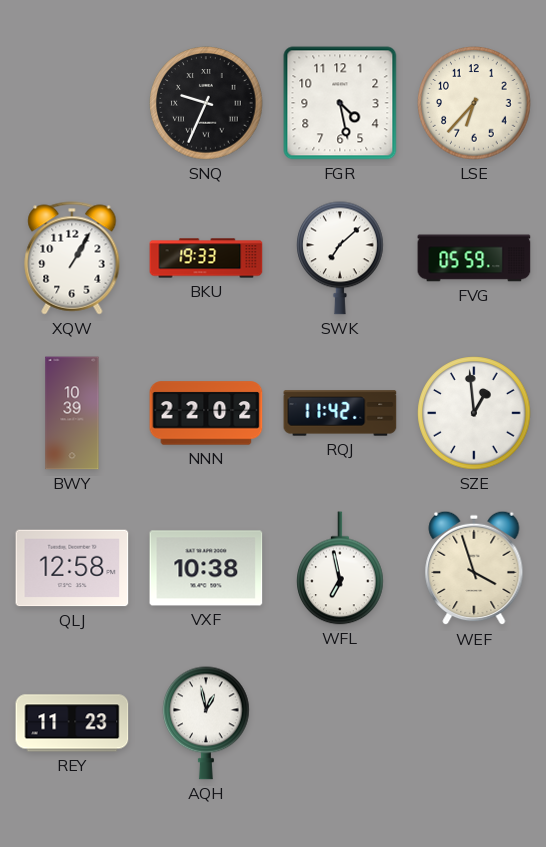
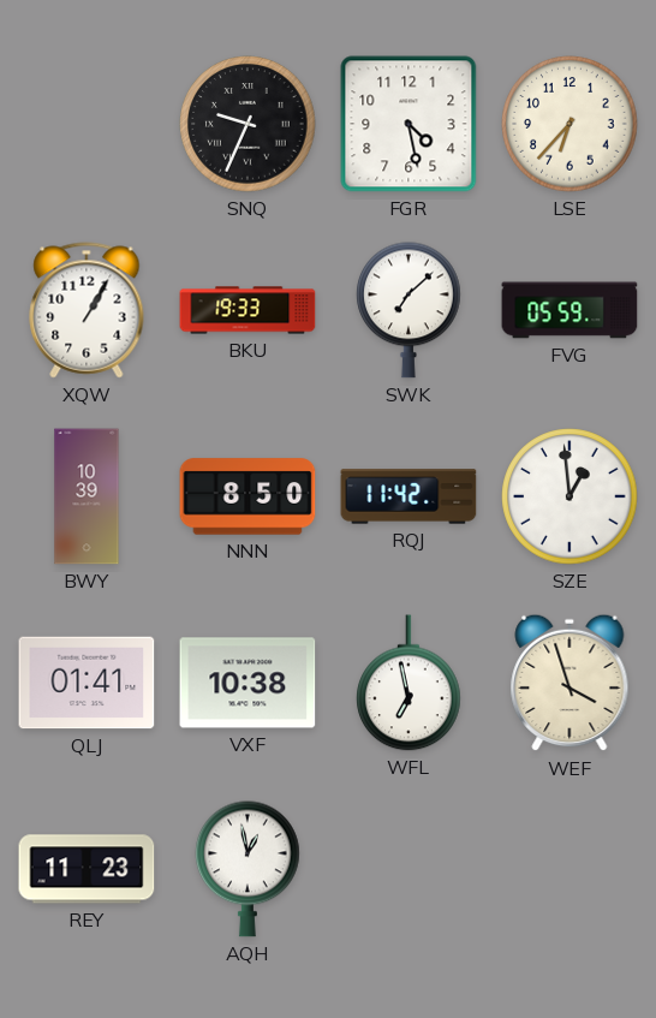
NNN: 22:02 -> 8:50
QLJ: 12:58 -> 01:41
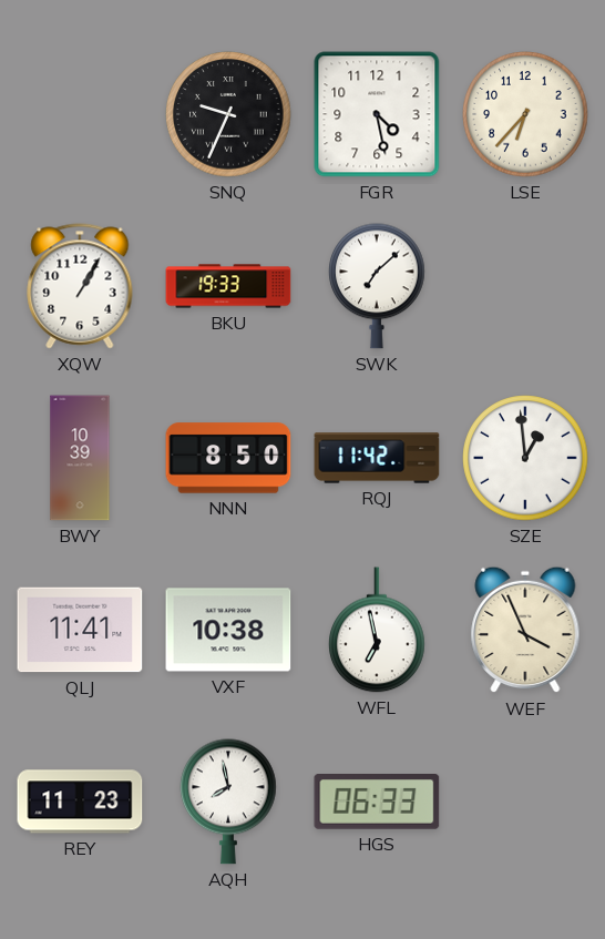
FVG: 05:59 -> none
QLJ: 01:41 -> 11:41
WEF: 3:57 -> 3:56
AQH: 12:58 -> 7:58
HGS: none -> 06:33
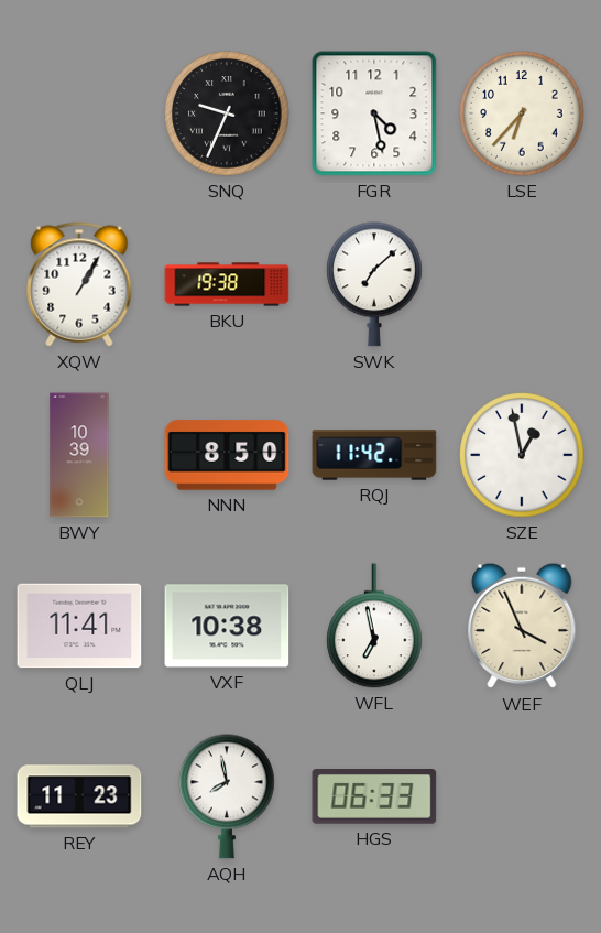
BKU: 19:33 -> 19:38
SZE: 12:59 -> 12:58
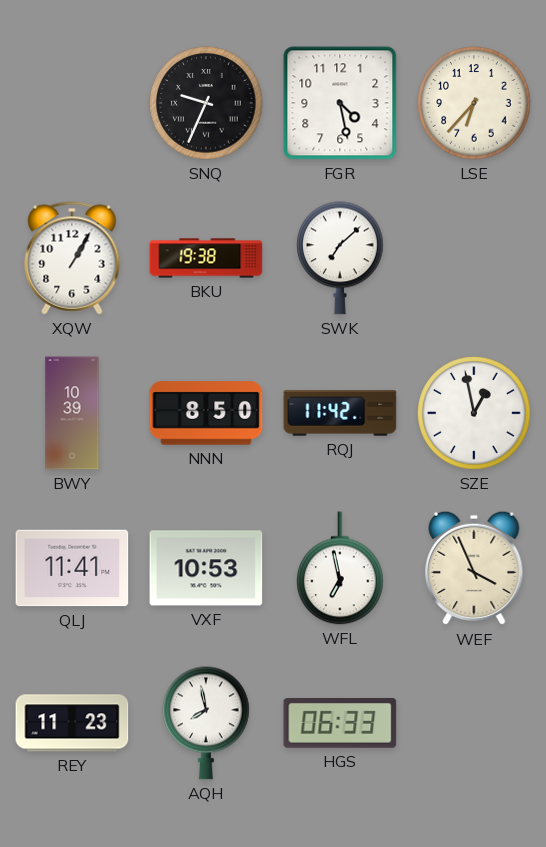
VXF: 10:38 -> 10:53
